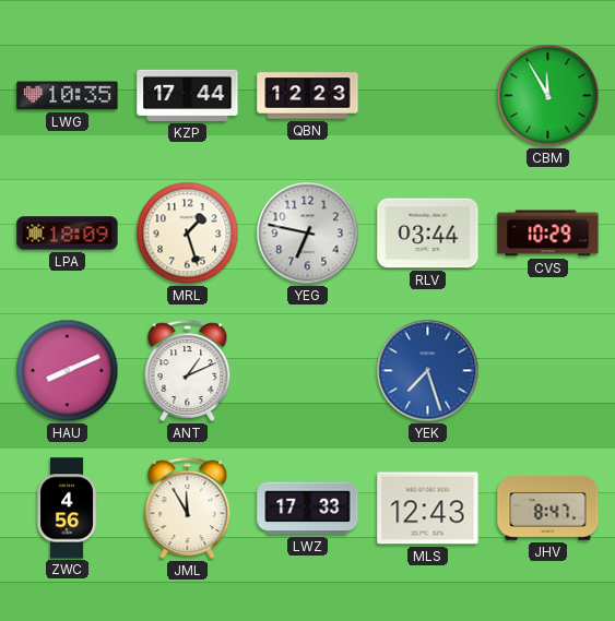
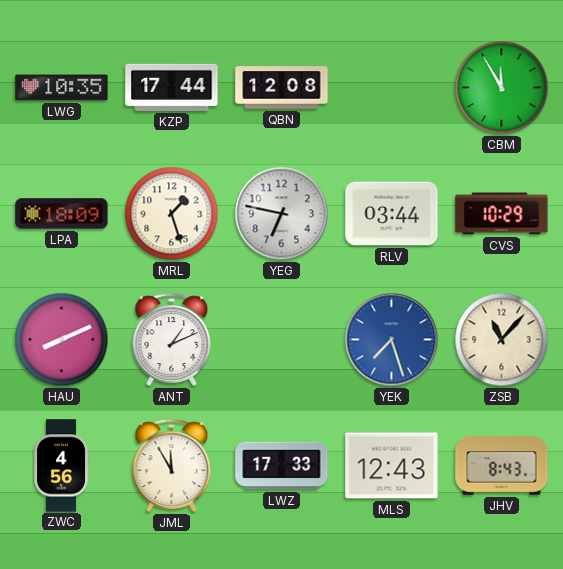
QBN: 12:23 -> 12:08
ZSB: none -> 11:07
JHV: 8:47 -> 8:43
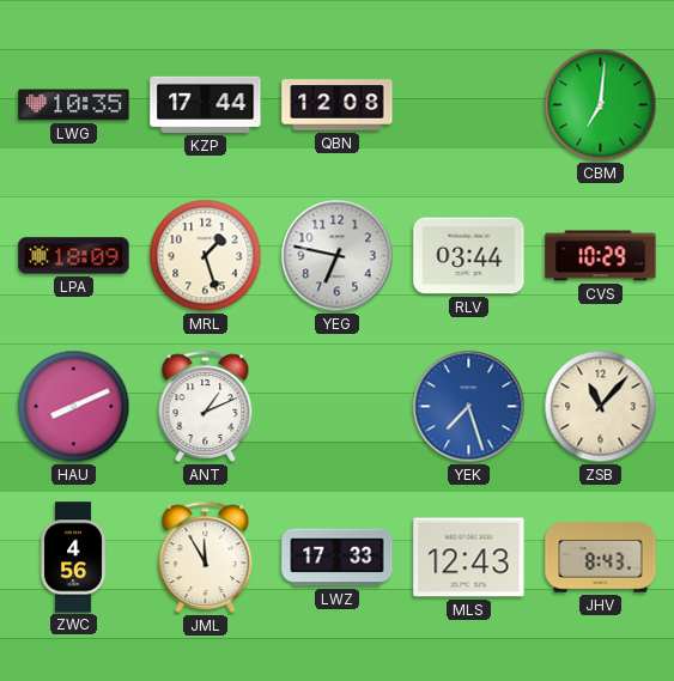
CBM: 11:55 -> 7:01
